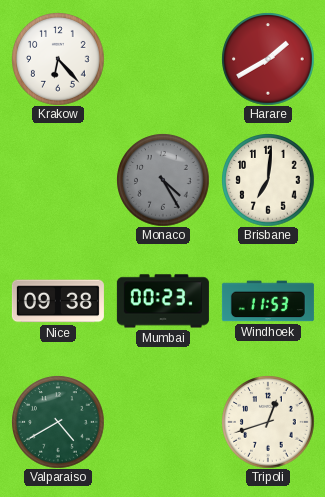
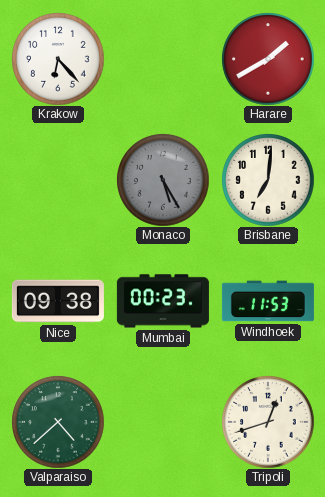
Monaco: 4:25 -> 5:25
Valparaiso: 4:40 -> 4:38
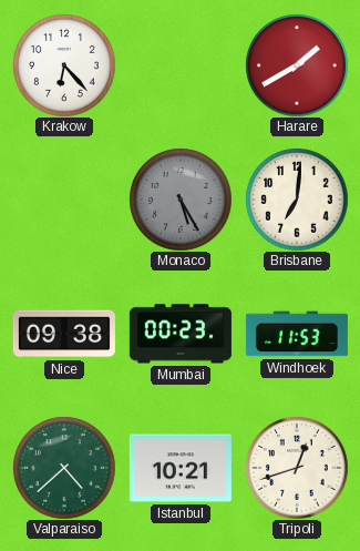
Istanbul: none -> 10:21
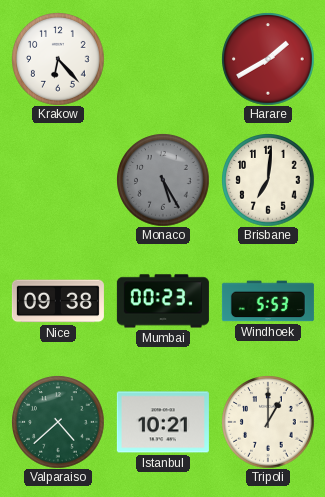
Windhoek: 11:53 -> 5:53
Tripoli: 12:42 -> 1:00
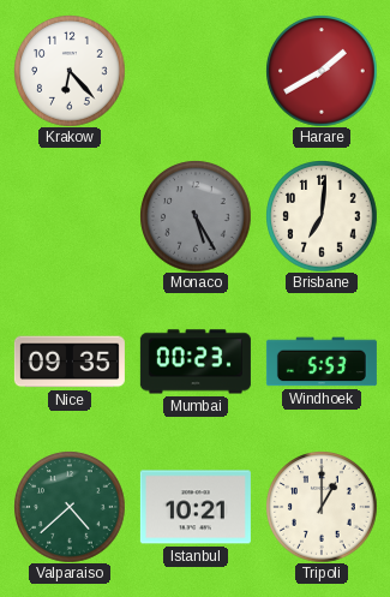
Nice: 09:38 -> 09:35
